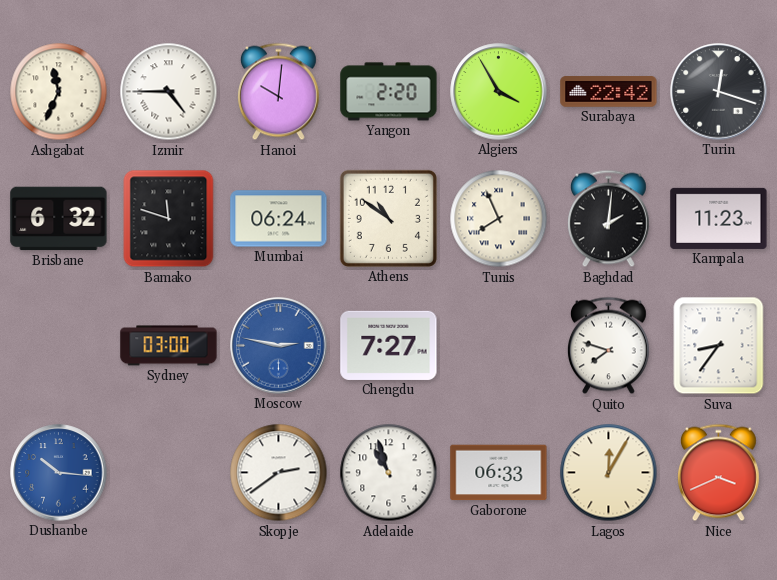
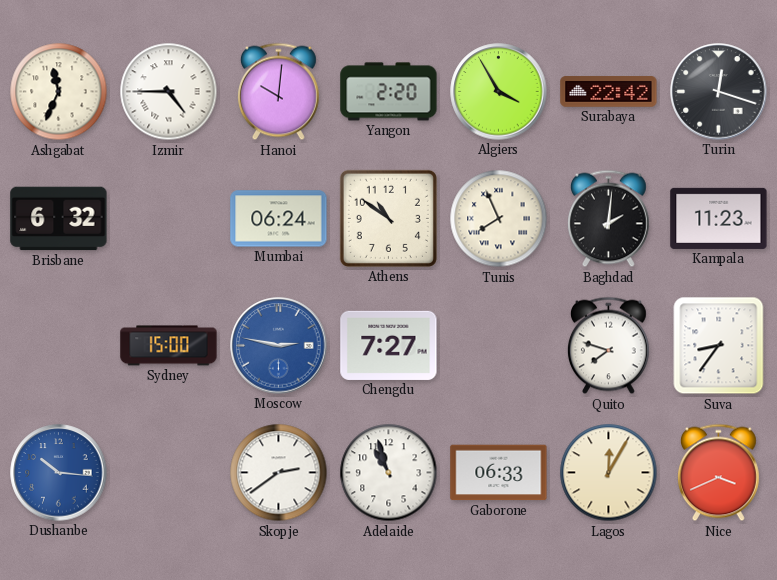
Bamako: 11:48 -> none
Sydney: 03:00 -> 15:00
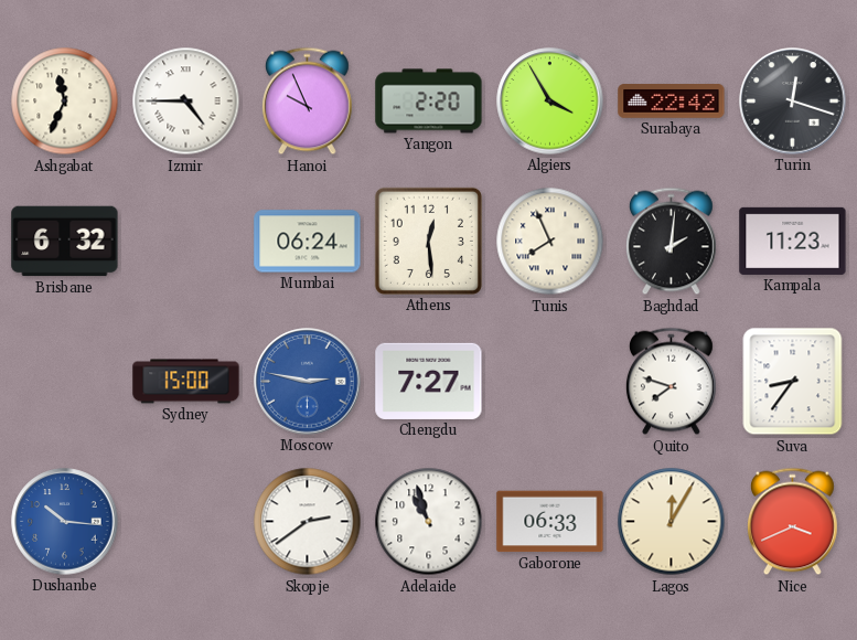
Hanoi: 10:01 -> 9:56
Athens: 10:51 -> 12:29
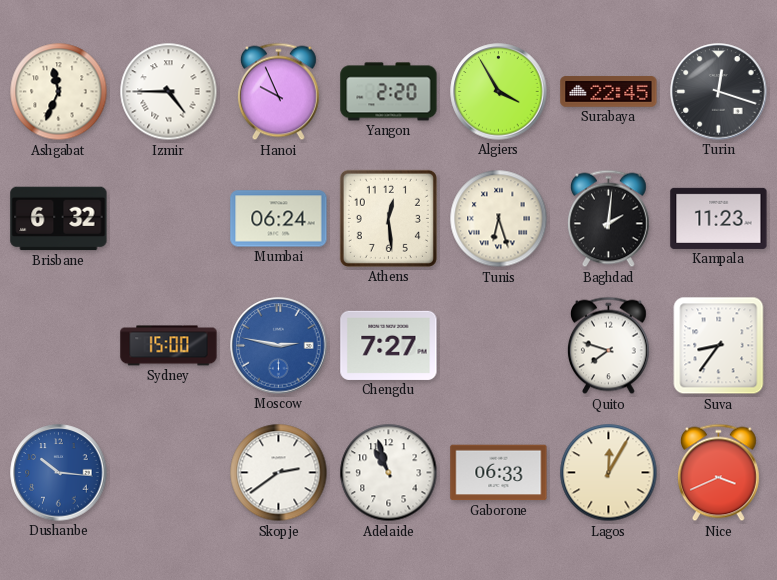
Surabaya: 22:42 -> 22:45
Tunis: 7:56 -> 6:27
